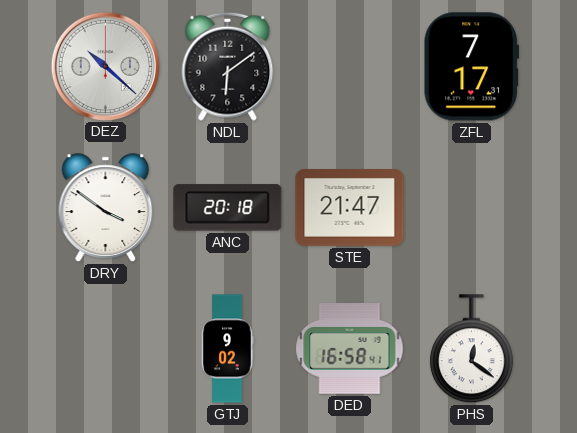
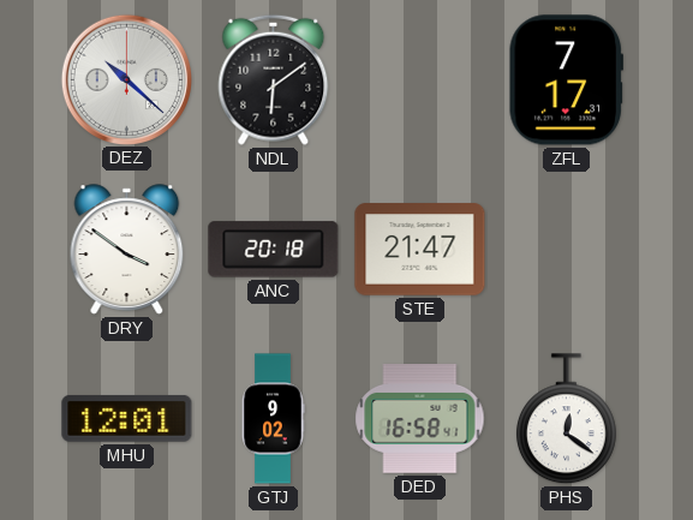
MHU: none -> 12:01
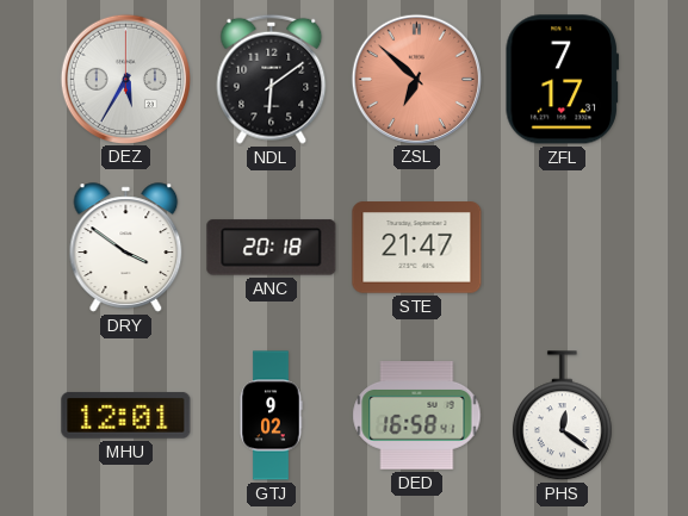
DEZ: 10:22 -> 5:35
ZSL: none -> 6:52
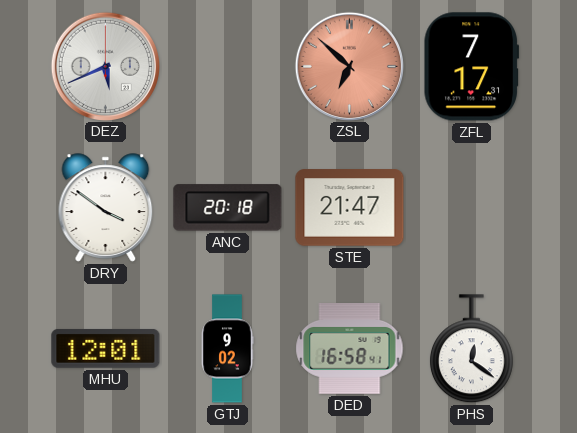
DEZ: 5:35 -> 5:41
NDL: 6:09 -> none
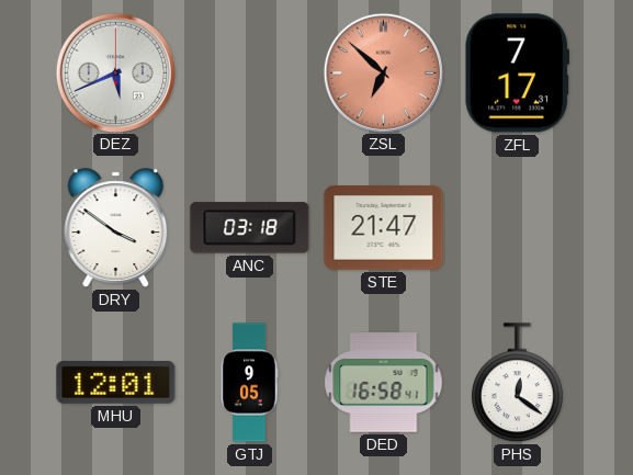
ANC: 20:18 -> 03:18
GTJ: 9:02 -> 9:05
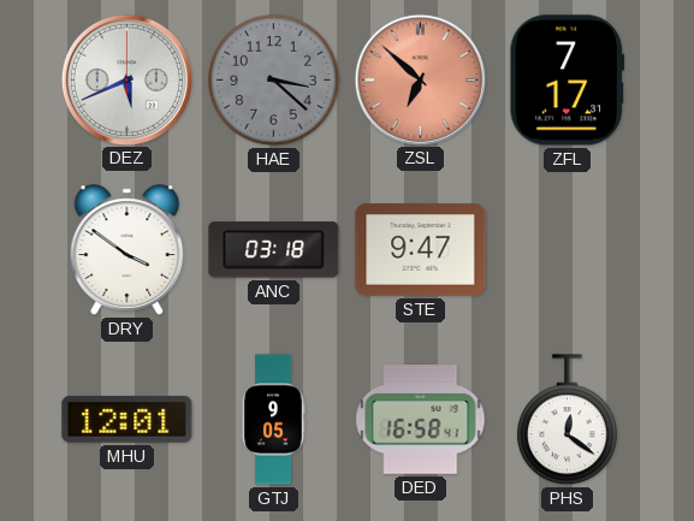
HAE: none -> 3:22
STE: 21:47 -> 9:47
